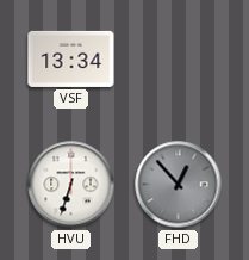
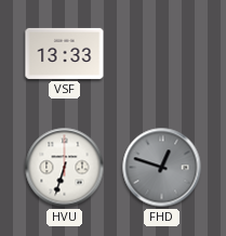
VSF: 13:34 -> 13:33
FHD: 12:53 -> 12:48
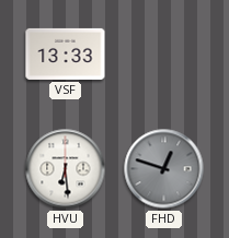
HVU: 6:33 -> 6:29
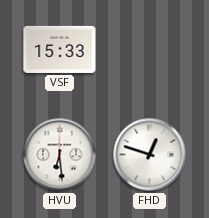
VSF: 13:33 -> 15:33
FHD dial: grey -> white
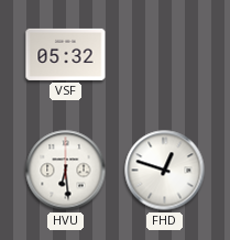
VSF: 15:33 -> 05:32
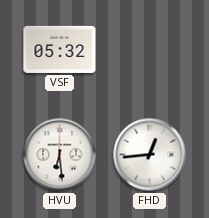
FHD: 12:48 -> 12:44
